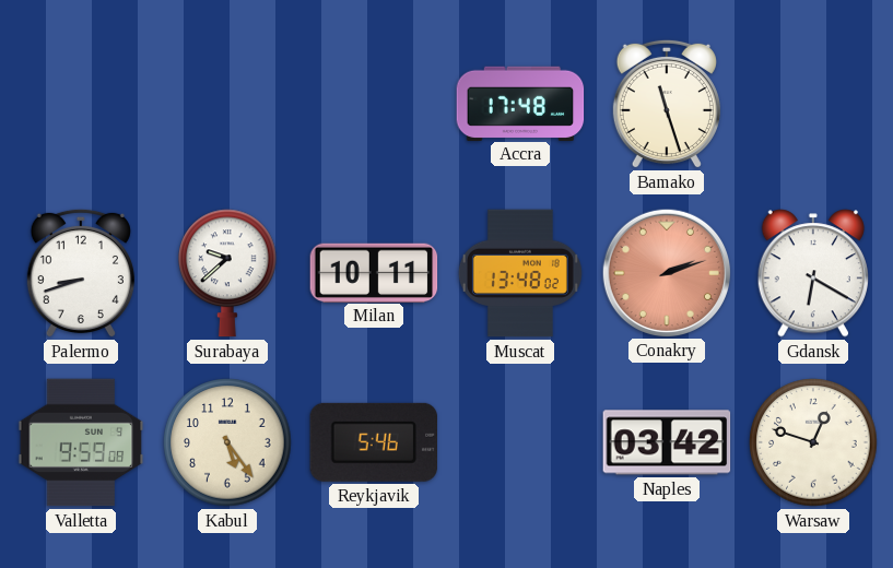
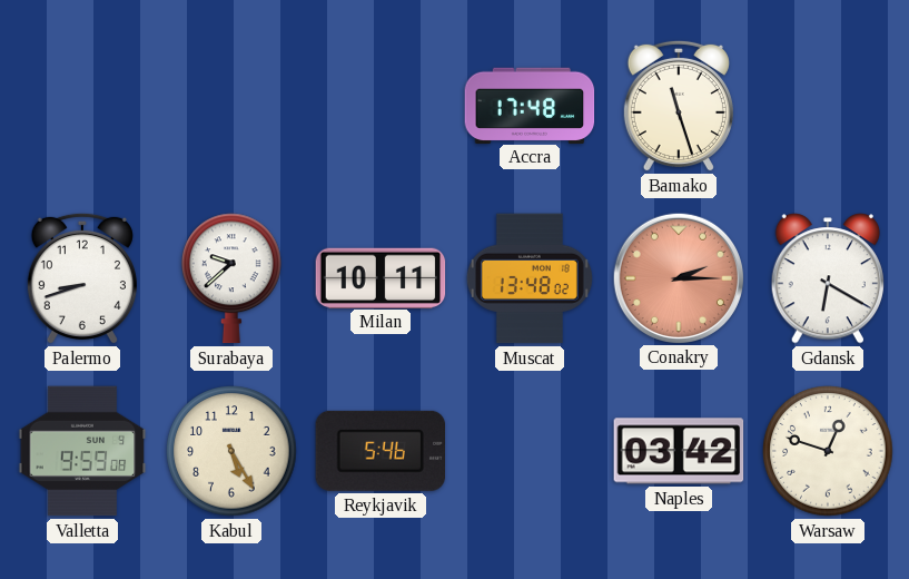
Conakry: 2:12 -> 2:15
Kabul: 5:24 -> 5:25
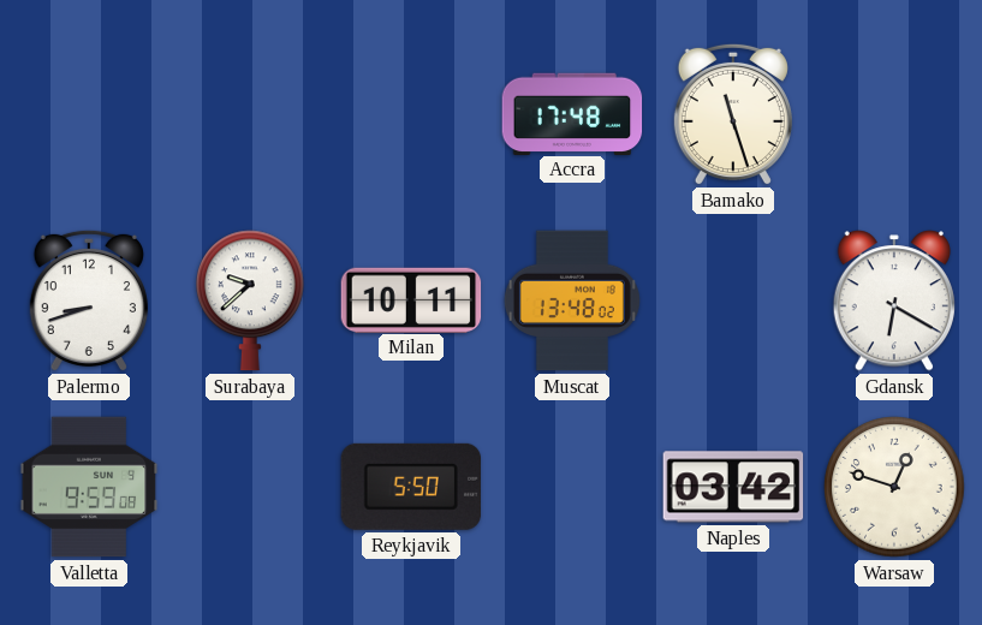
Conakry: 2:15 -> none
Kabul: 5:25 -> none
Reykjavik: 5:46 -> 5:50
